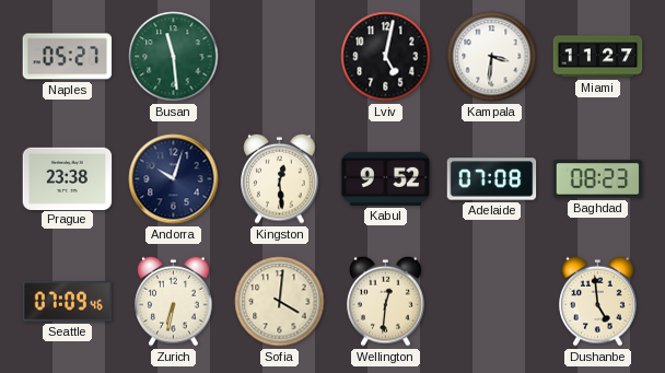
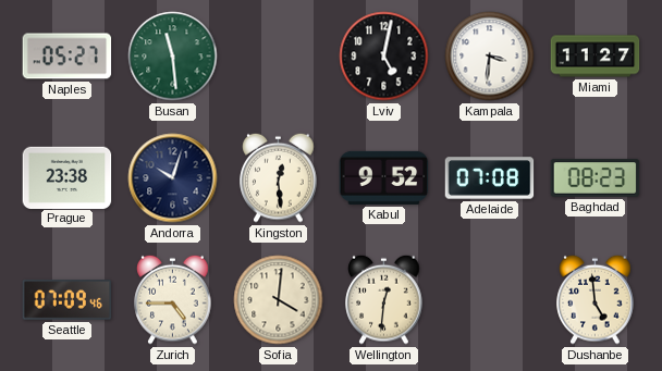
Zurich: 6:32 -> 4:45
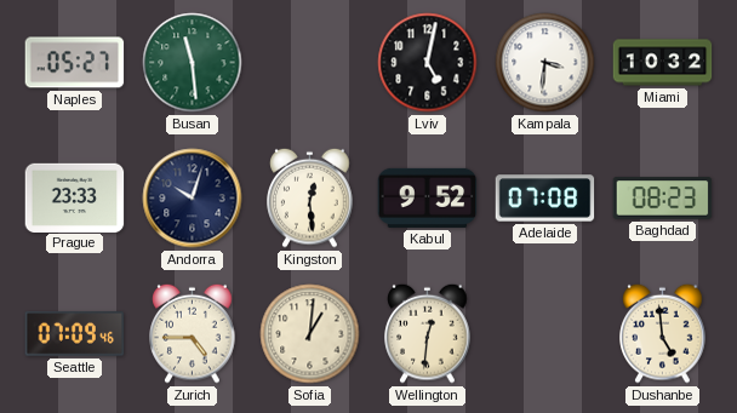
Miami: 11:27 -> 10:32
Prague: 23:38 -> 23:33
Sofia: 4:01 -> 1:01
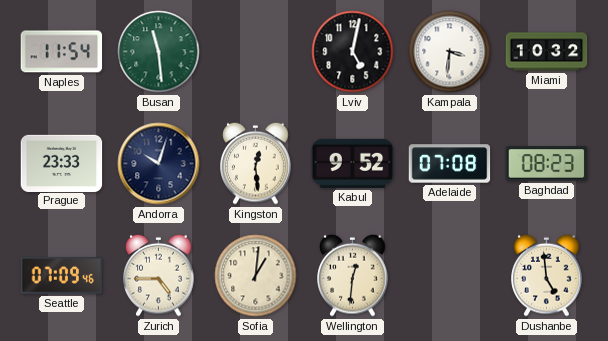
Naples: 05:27 -> 11:54
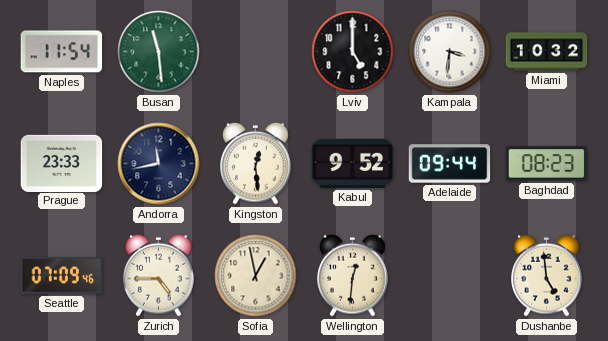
Lviv: 5:02 -> 5:00
Andorra: 10:03 -> 11:43
Adelaide: 07:08 -> 09:44
Sofia: 1:01 -> 12:58
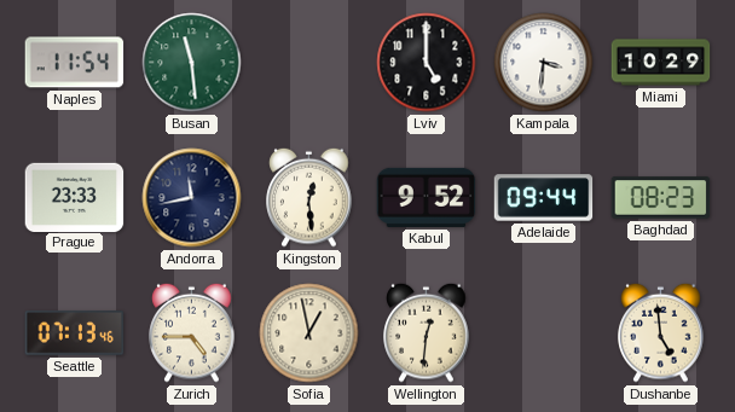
Miami: 10:32 -> 10:29
Seattle: 07:09 -> 07:13
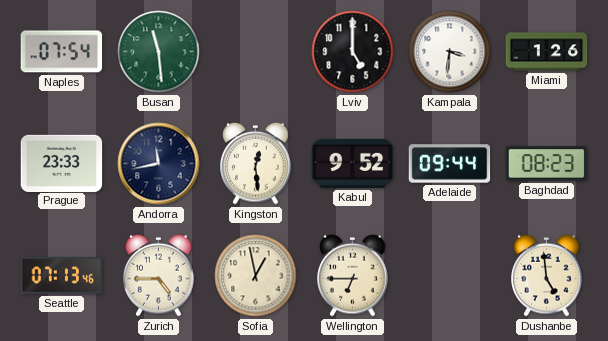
Naples: 11:54 -> 07:54
Miami: 10:29 -> 1:26
Wellington: 12:31 -> 6:45
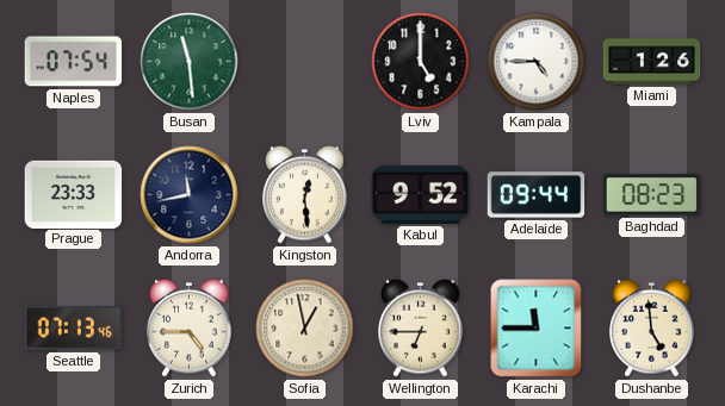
Kampala: 3:31 -> 4:45
Karachi: none -> 11:45
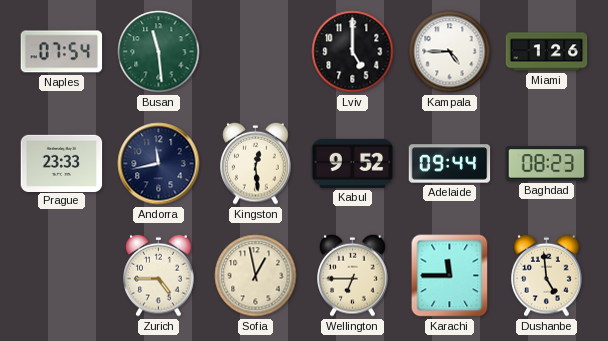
Seattle: 07:13 -> none
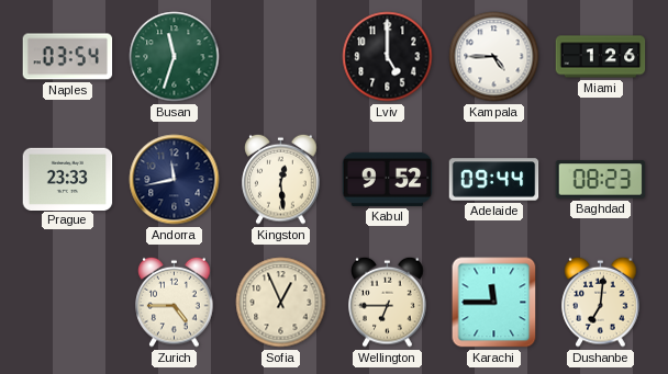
Naples: 07:54 -> 03:54
Busan: 11:29 -> 11:33
Sofia: 12:58 -> 12:56
Dushanbe: 4:59 -> 7:01
